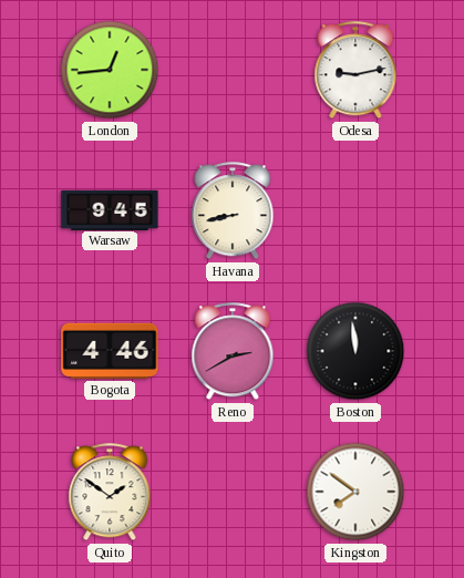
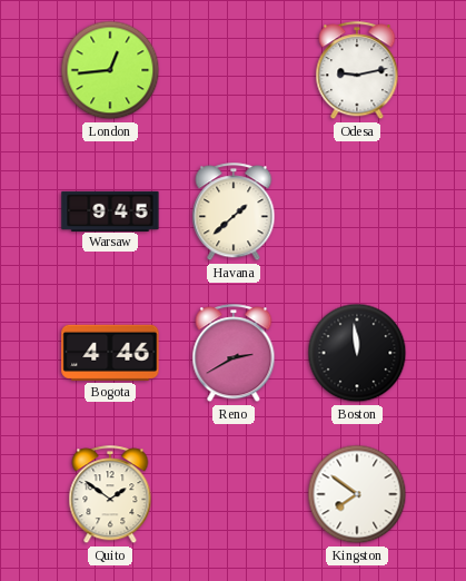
Havana: 8:43 -> 1:38
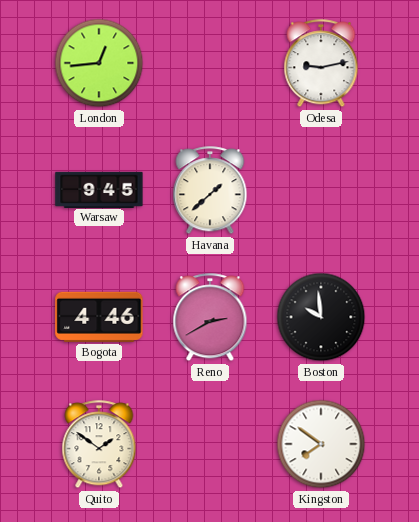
Boston: 11:59 -> 9:59
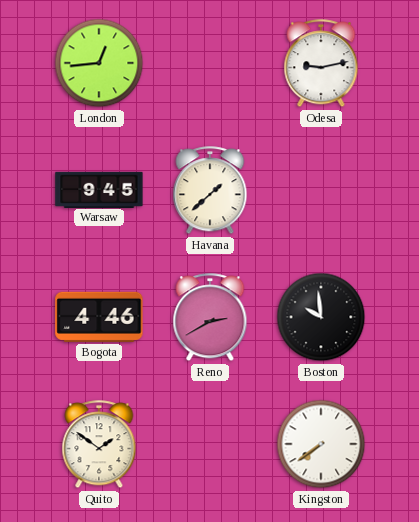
Kingston: 7:51 -> 7:39
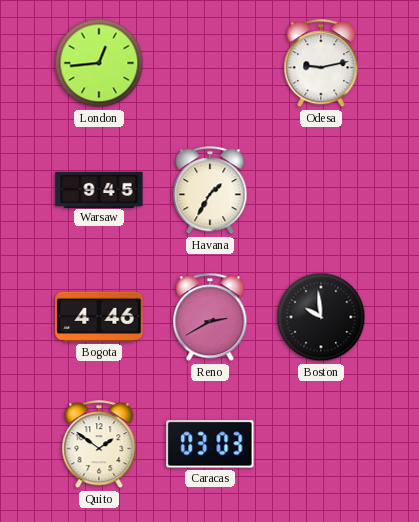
Havana: 1:38 -> 1:35
Caracas: none -> 03:03
Kingston: 7:39 -> none
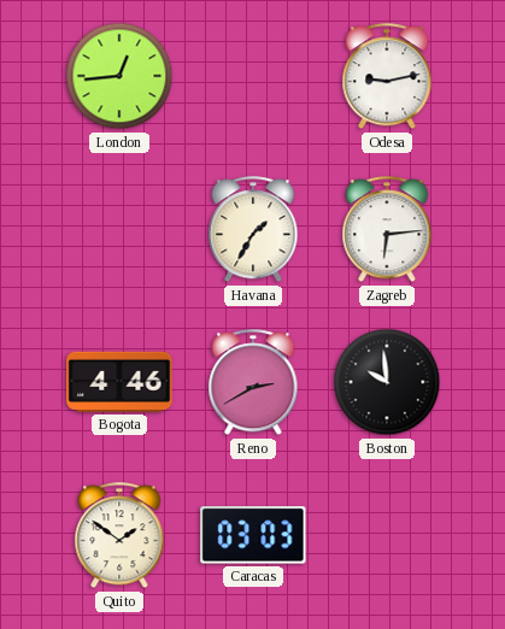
Warsaw: 9:45 -> none
Zagreb: none -> 6:14
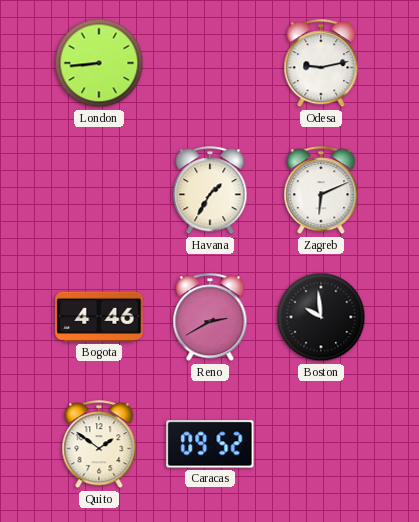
London: 12:44 -> 8:44
Zagreb: 6:14 -> 6:11
Caracas: 03:03 -> 09:52
